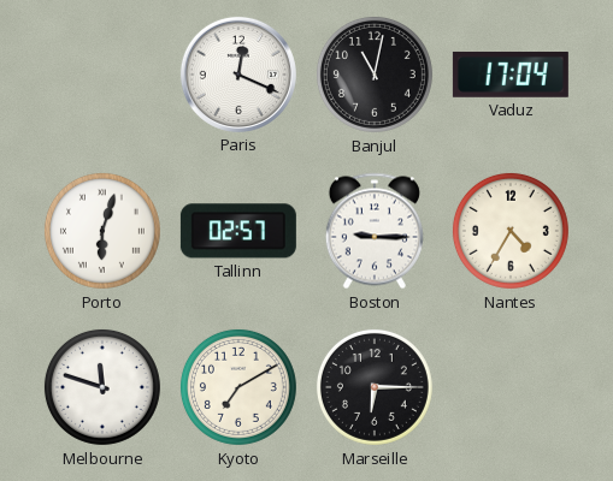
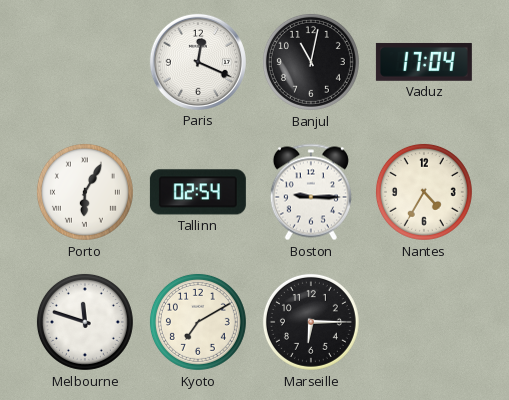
Porto: 6:03 -> 6:05
Tallinn: 02:57 -> 02:54
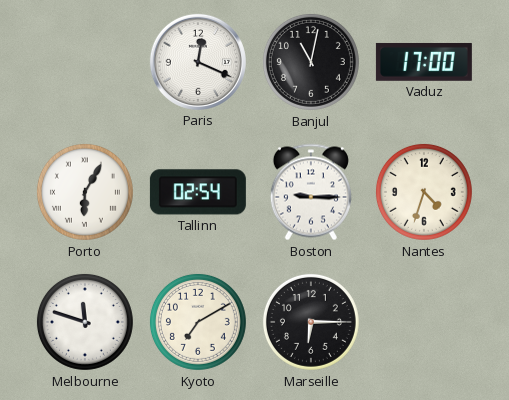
Vaduz: 17:04 -> 17:00
Nantes: 4:35 -> 4:33
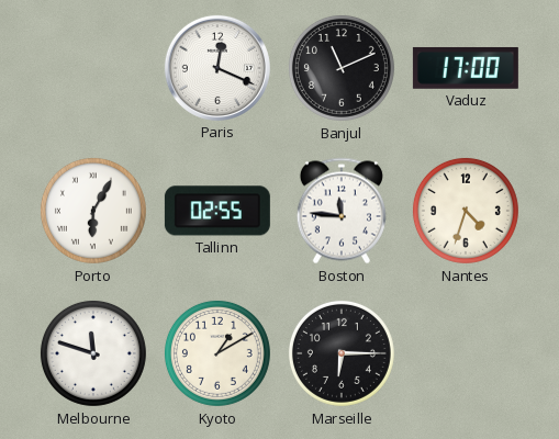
Banjul: 11:02 -> 11:11
Tallinn: 02:54 -> 02:55
Boston: 9:15 -> 11:46
Kyoto: 7:10 -> 1:10
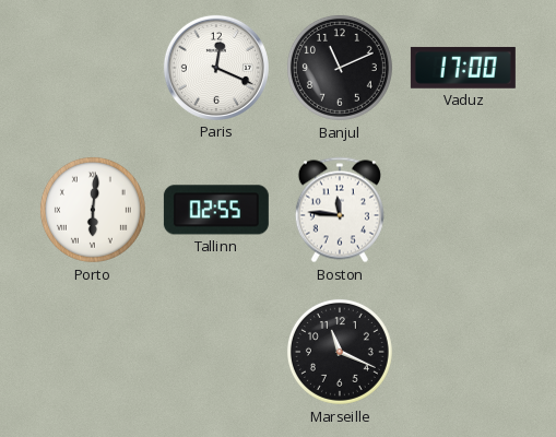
Porto: 6:05 -> 6:01
Nantes: 4:33 -> none
Melbourne: 11:48 -> none
Kyoto: 1:10 -> none
Marseille: 6:15 -> 11:19
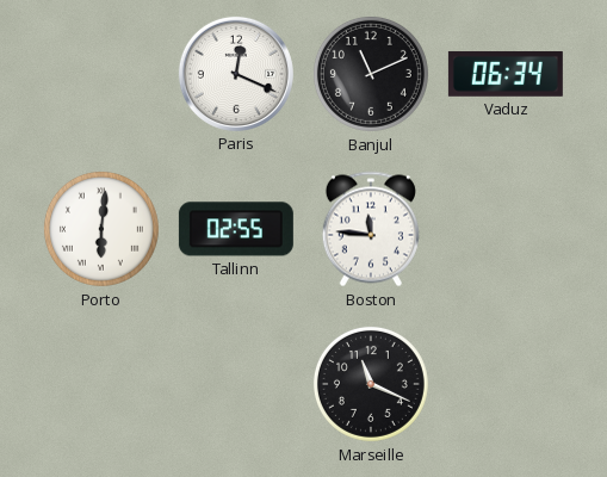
Vaduz: 17:00 -> 06:34
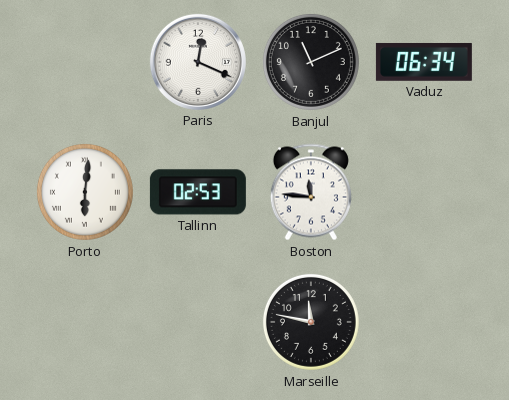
Tallinn: 02:55 -> 02:53
Marseille: 11:19 -> 11:47
